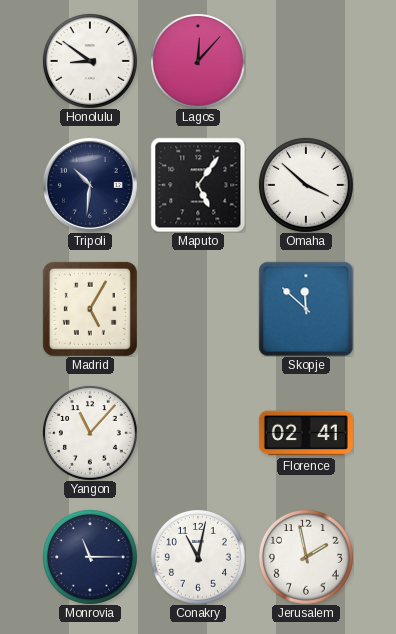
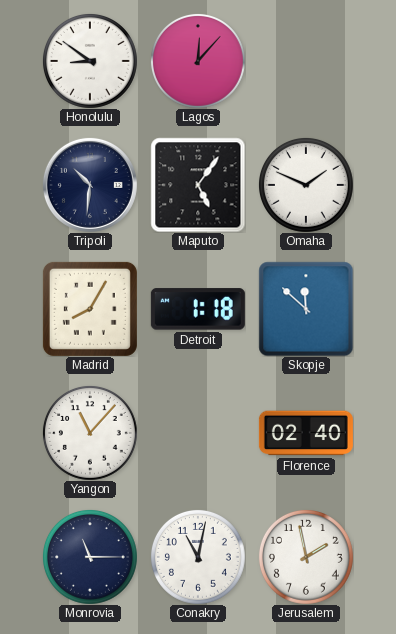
Omaha: 3:52 -> 1:49
Madrid: 5:05 -> 8:05
Detroit: none -> 1:18
Florence: 02:41 -> 02:40
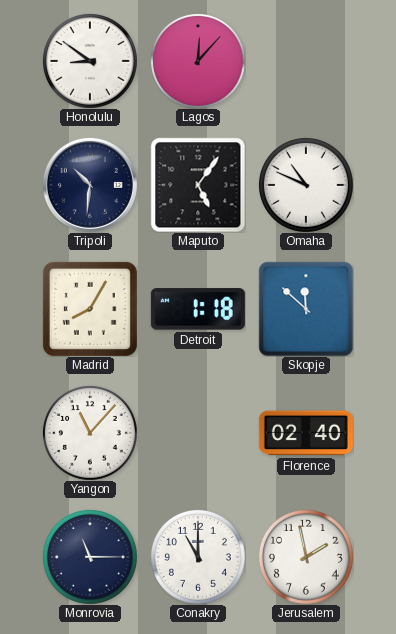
Omaha: 1:49 -> 10:49
Conakry: 11:02 -> 11:00
